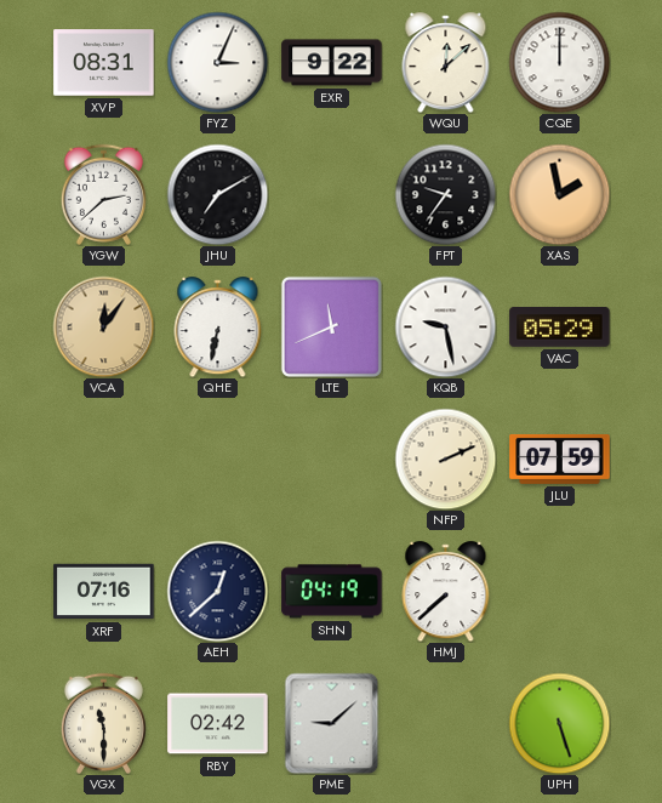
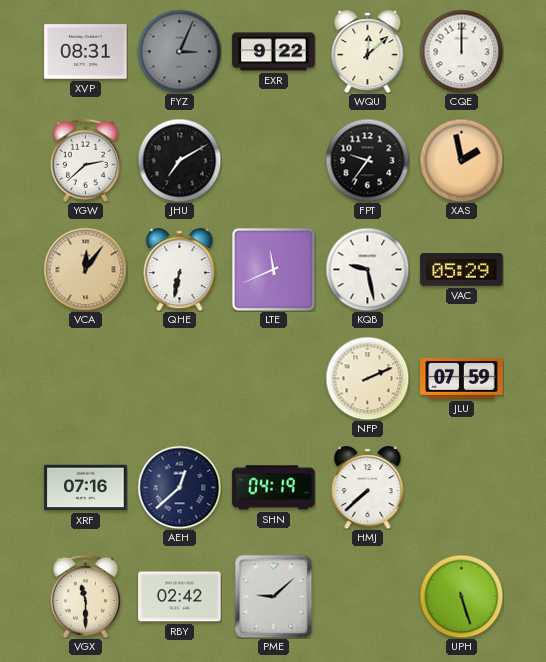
FYZ dial: white -> grey
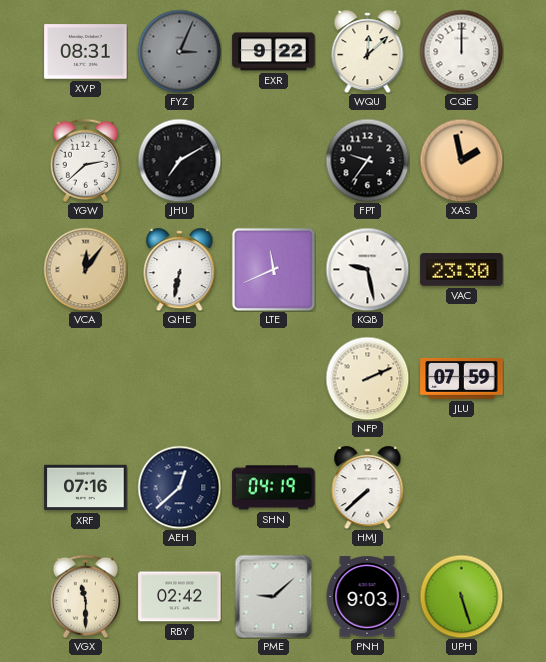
VAC: 05:29 -> 23:30
PNH: none -> 9:03
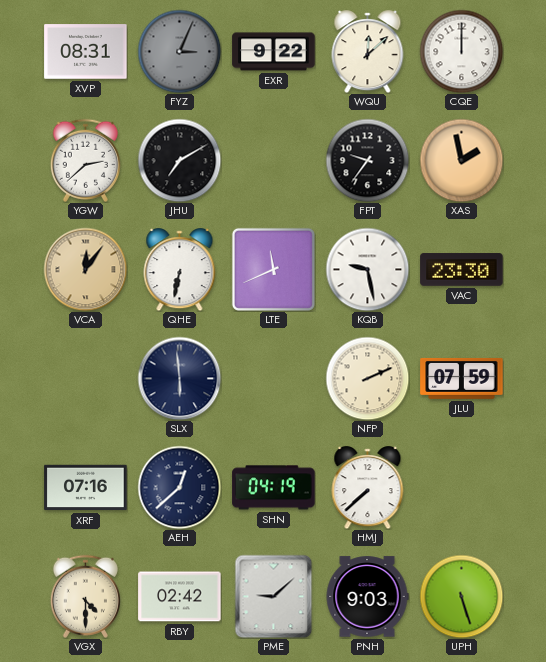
SLX: none -> 5:59
VGX: 11:30 -> 4:30
